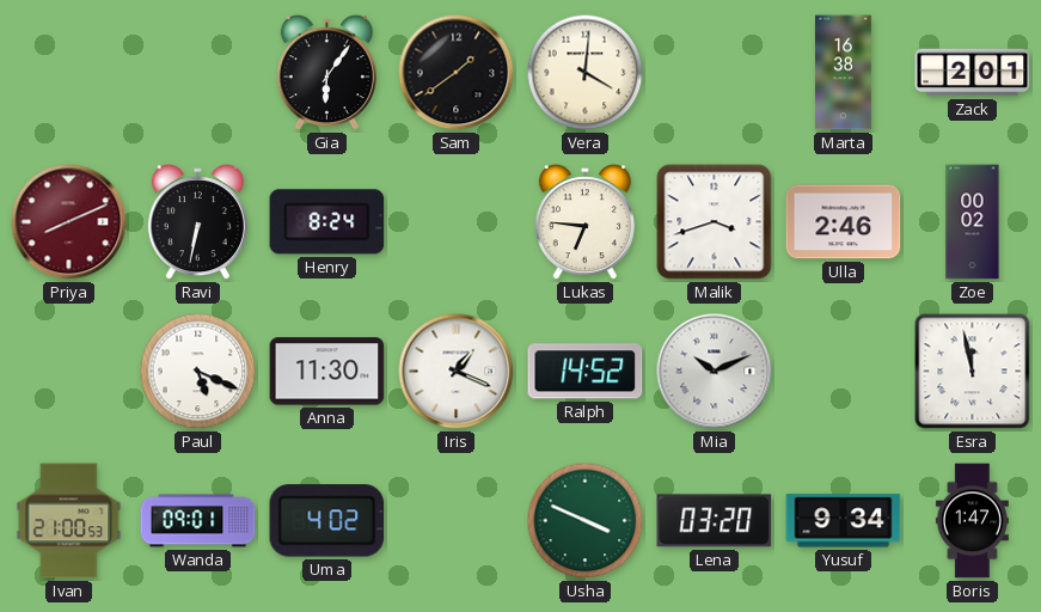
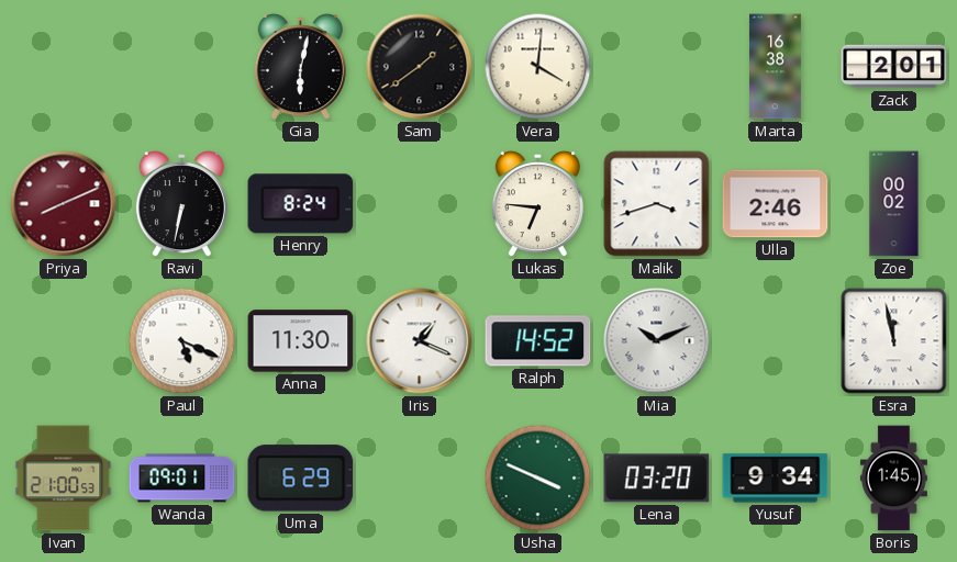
Gia: 6:06 -> 6:02
Uma: 4:02 -> 6:29
Boris: 1:47 -> 1:45
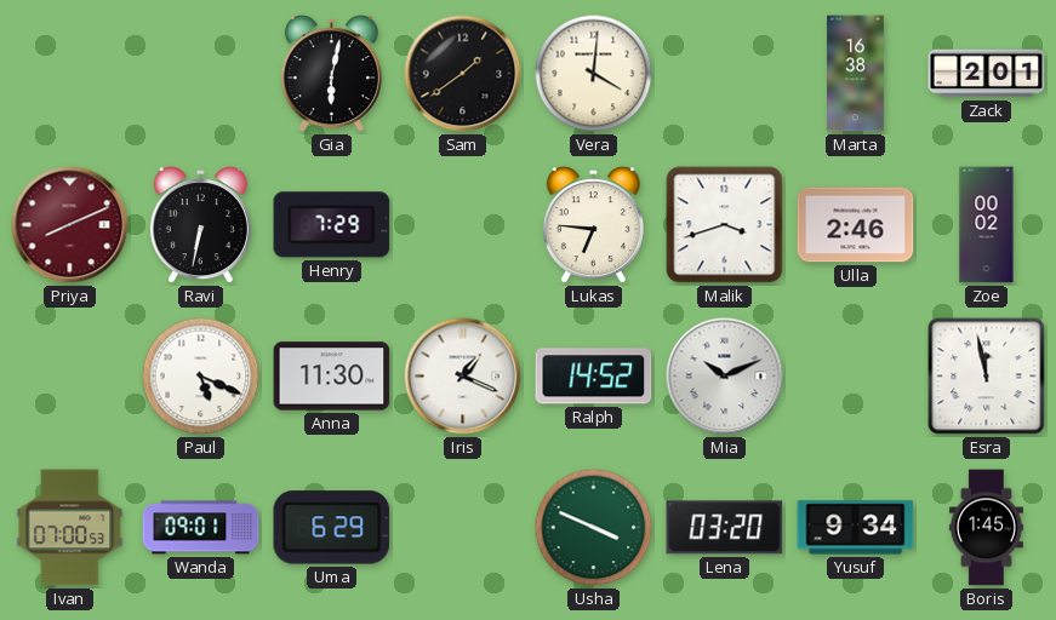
Henry: 8:24 -> 7:29
Ivan: 21:00 -> 07:00
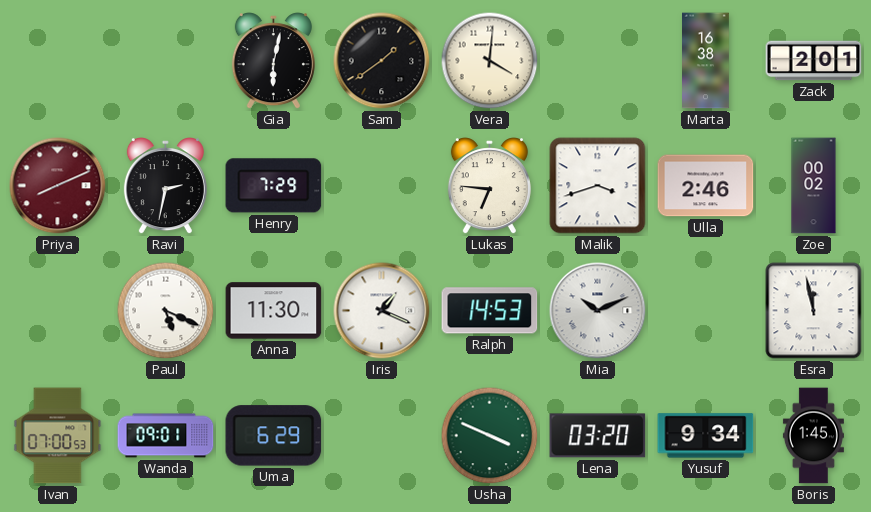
Ravi: 6:32 -> 2:32
Ralph: 14:52 -> 14:53
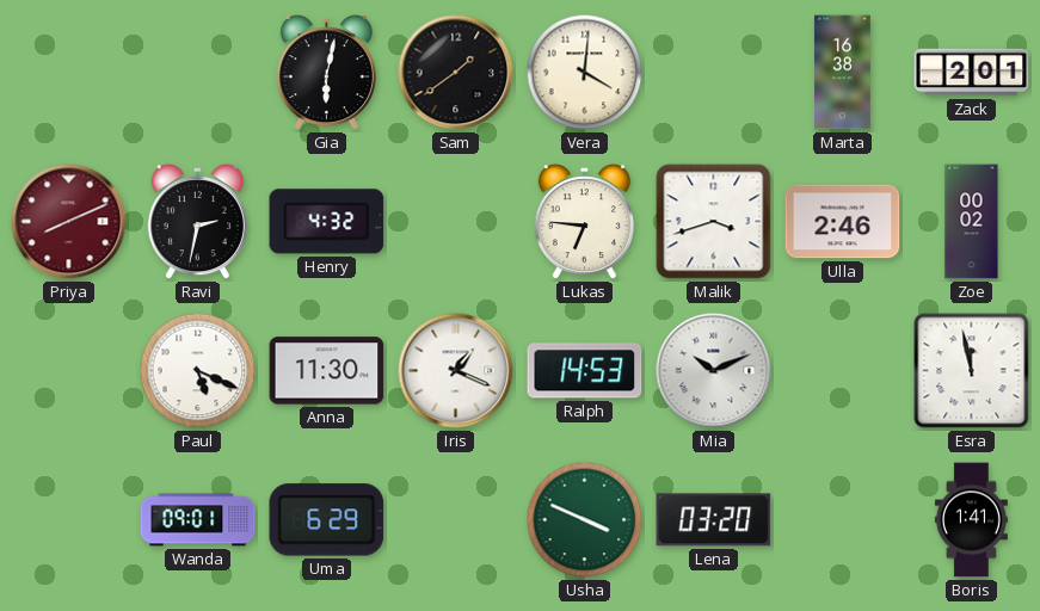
Henry: 7:29 -> 4:32
Ivan: 07:00 -> none
Yusuf: 9:34 -> none
Boris: 1:45 -> 1:41
